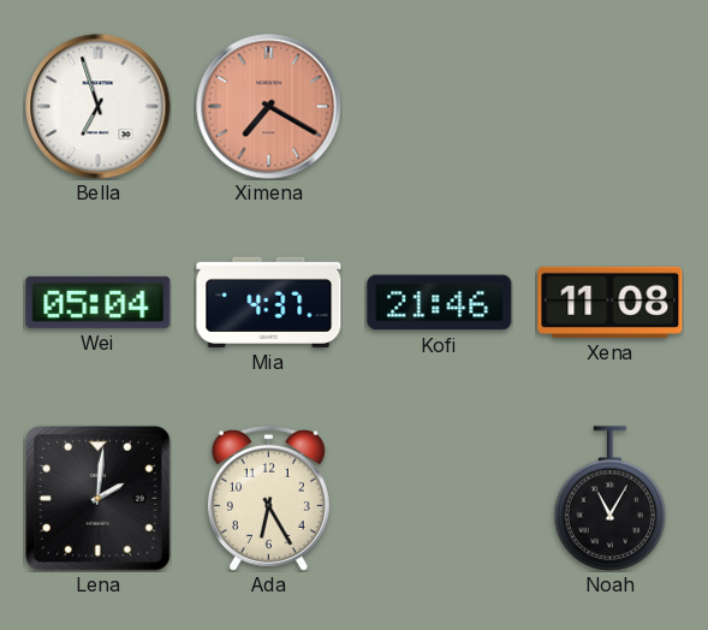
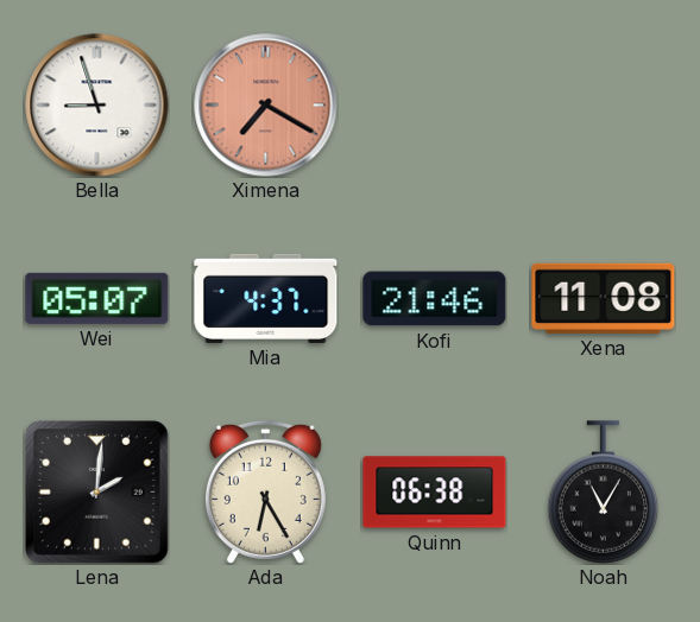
Bella: 6:57 -> 8:57
Wei: 05:04 -> 05:07
Quinn: none -> 06:38
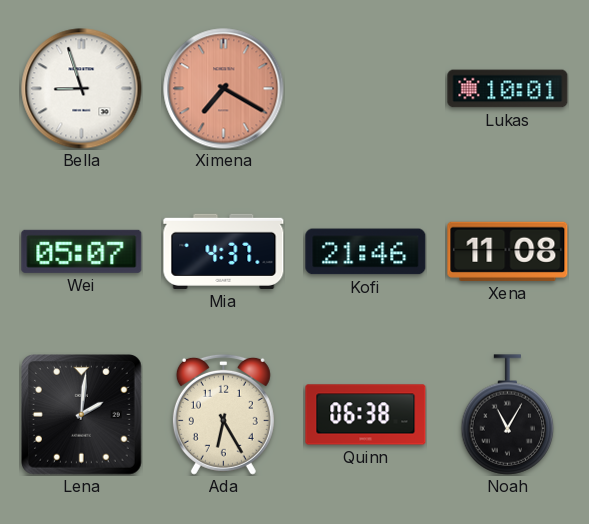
Lukas: none -> 10:01
